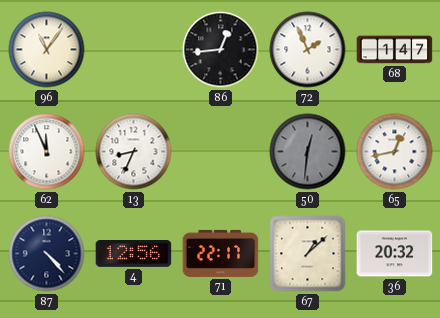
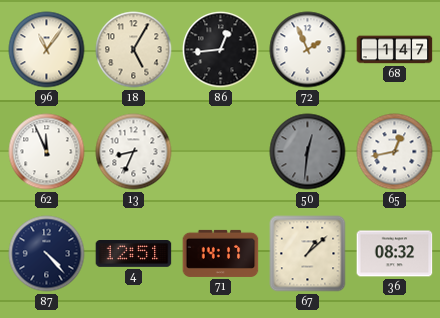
18: none -> 5:05
4: 12:56 -> 12:51
71: 22:17 -> 14:17
36: 20:32 -> 08:32
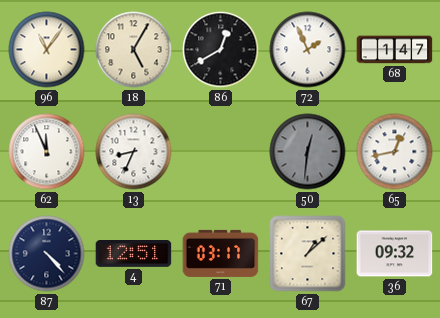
86: 12:44 -> 12:40
71: 14:17 -> 03:17
36: 08:32 -> 09:32
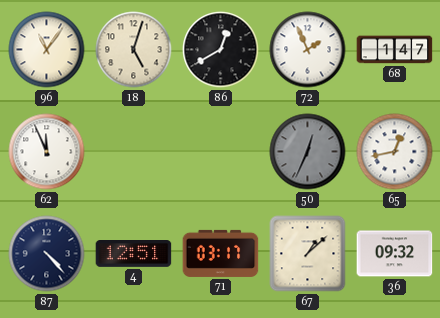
18: 5:05 -> 5:03
13: 8:34 -> none
50: 12:31 -> 12:34
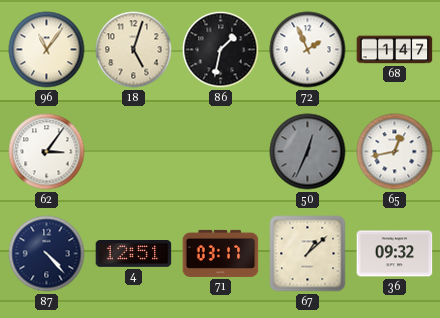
86: 12:40 -> 1:32
62: 11:56 -> 3:06
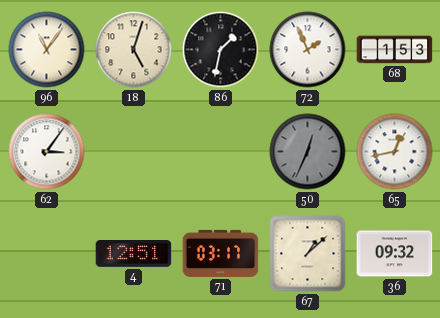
68: 1:47 -> 1:53
87: 4:23 -> none
